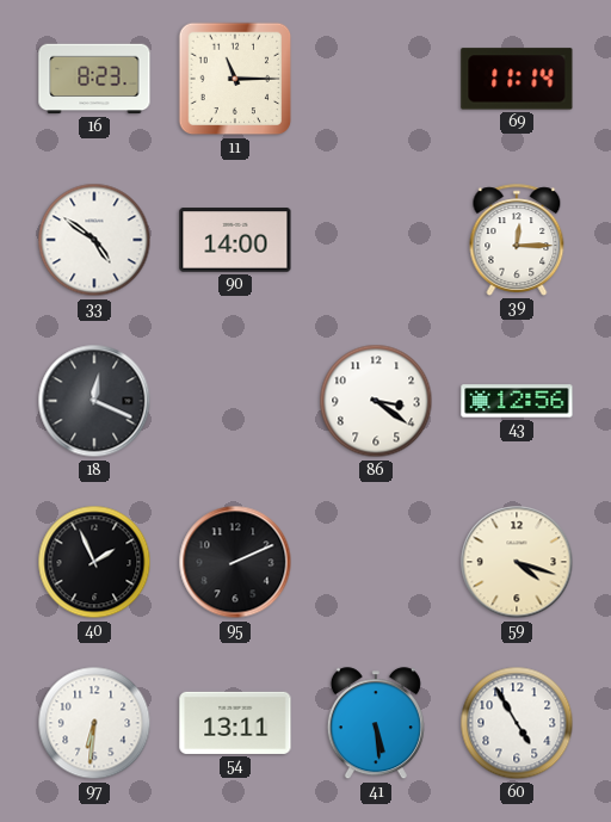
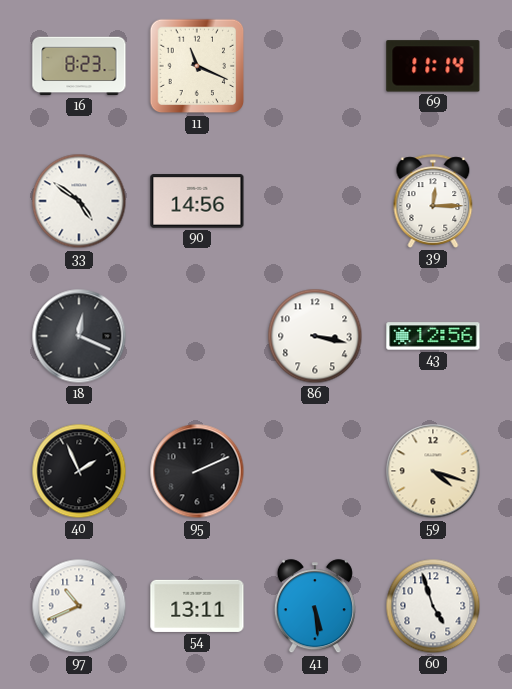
11: 11:15 -> 11:19
90: 14:00 -> 14:56
86: 3:21 -> 3:17
97: 6:31 -> 10:41
60: 4:55 -> 4:57
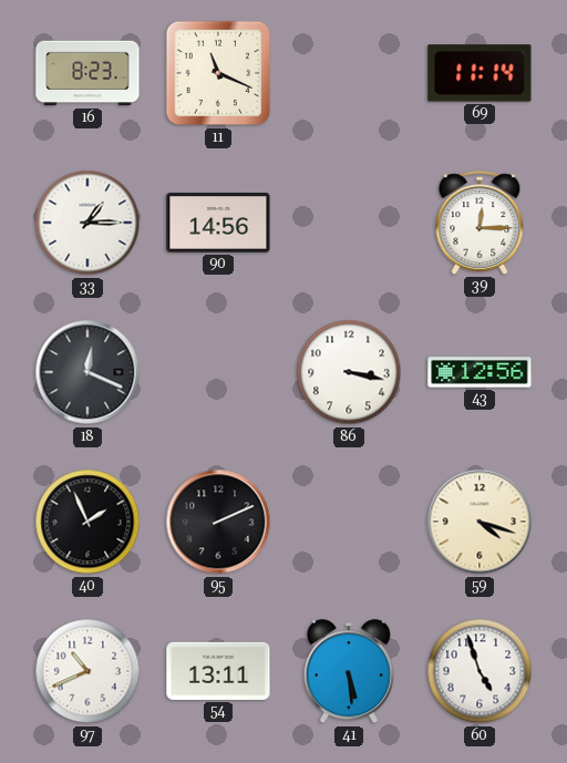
33: 4:51 -> 1:15
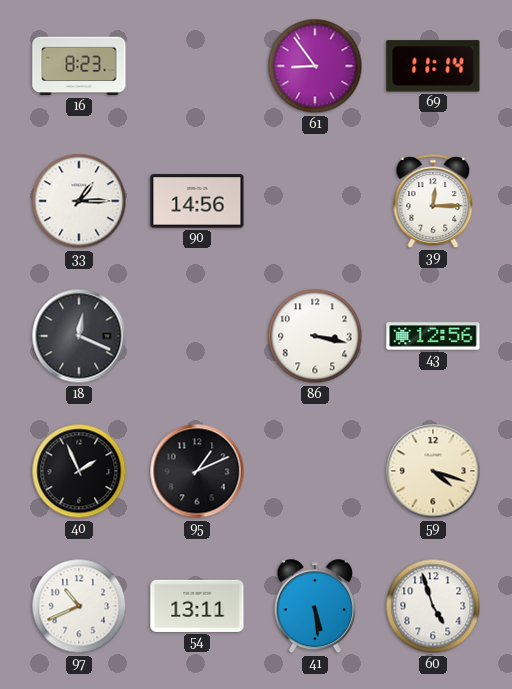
11: 11:19 -> none
61: none -> 8:54
95: 2:11 -> 1:11
